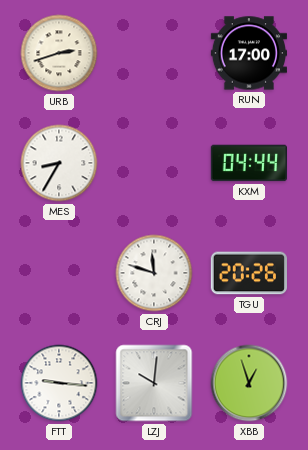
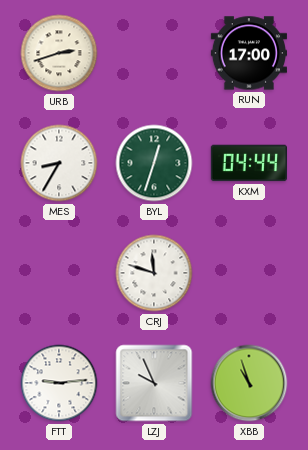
BYL: none -> 12:33
TGU: 20:26 -> none
FTT: 9:16 -> 9:14
LZJ: 10:01 -> 9:56
XBB: 12:57 -> 10:57
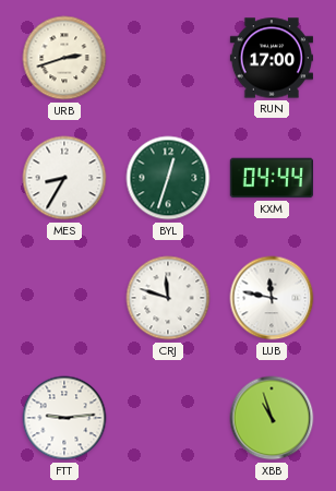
LUB: none -> 11:47
LZJ: 9:56 -> none
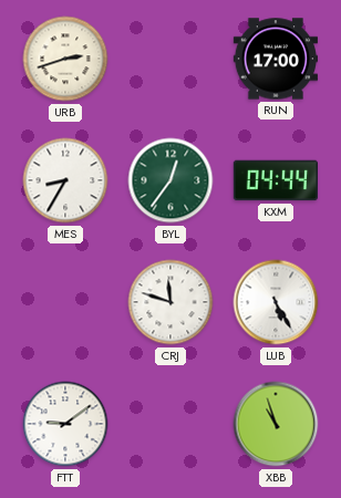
BYL: 12:33 -> 12:36
LUB: 11:47 -> 5:25
FTT: 9:14 -> 9:09
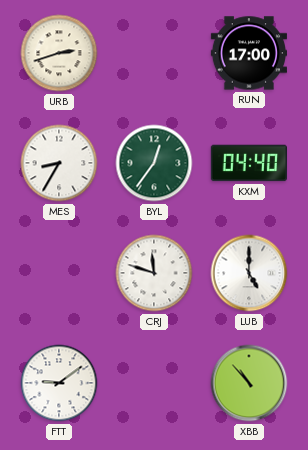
KXM: 04:44 -> 04:40
LUB: 5:25 -> 5:00
XBB: 10:57 -> 10:53
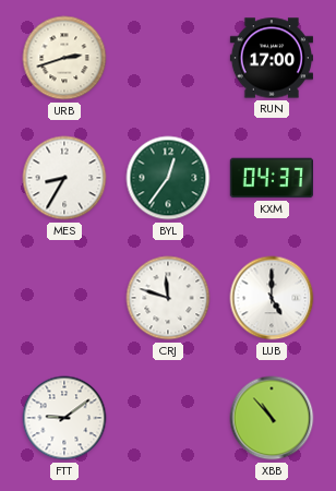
KXM: 04:40 -> 04:37
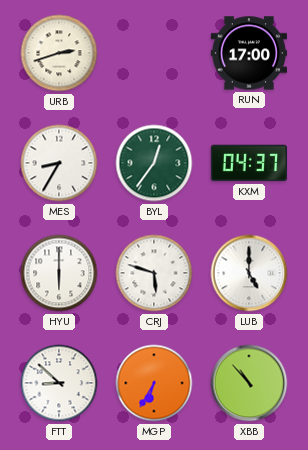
HYU: none -> 6:00
CRJ: 11:48 -> 5:48
FTT: 9:09 -> 8:52
MGP: none -> 6:35
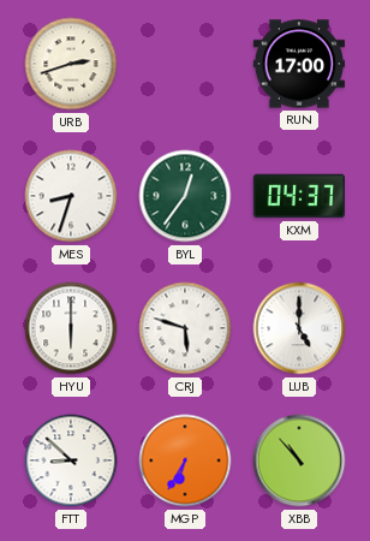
MES: 8:35 -> 8:33
